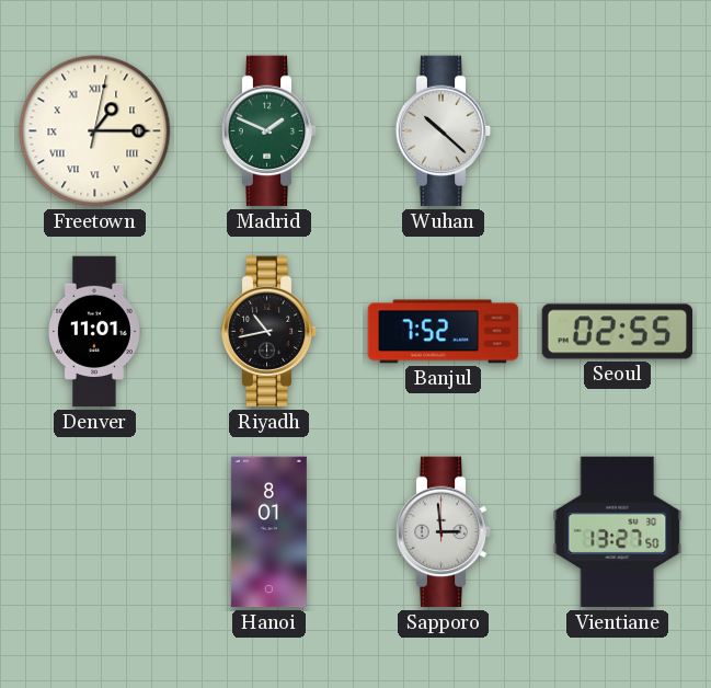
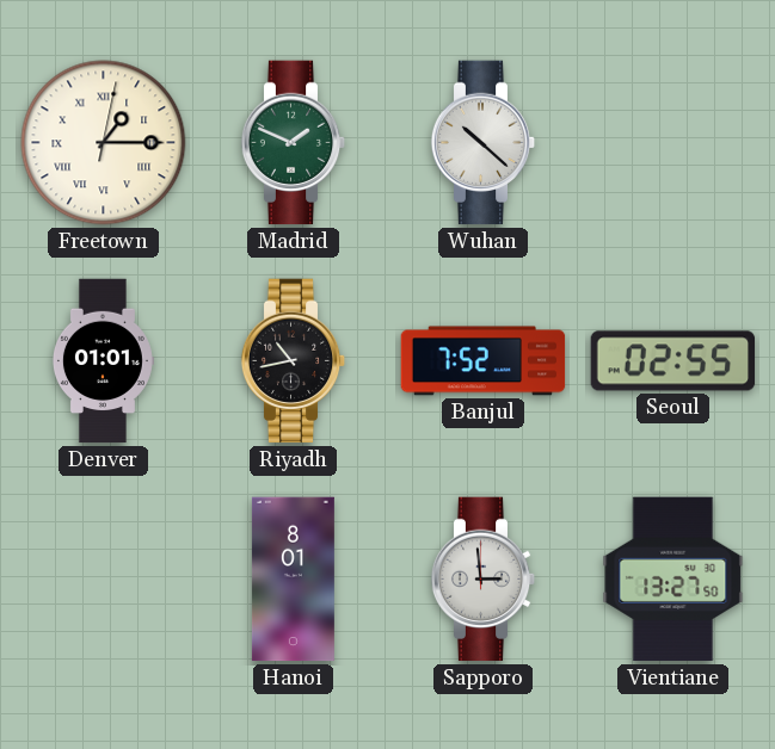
Denver: 11:01 -> 01:01
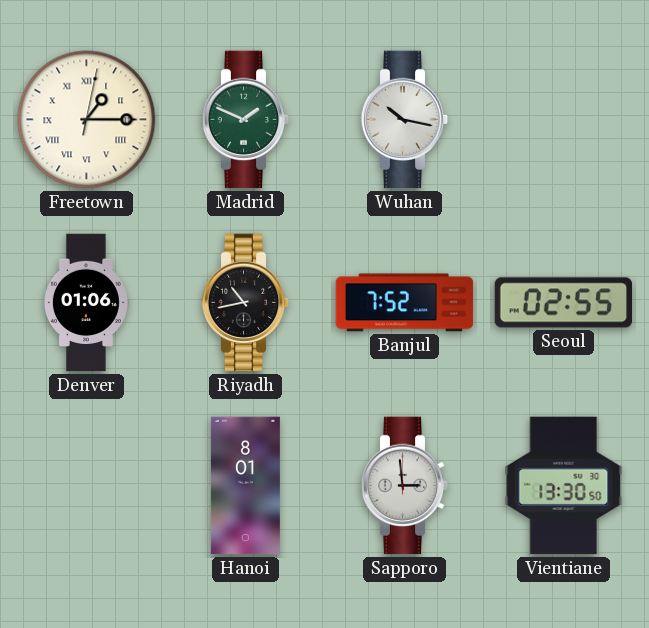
Wuhan: 10:22 -> 10:17
Denver: 01:01 -> 01:06
Vientiane: 13:27 -> 13:30
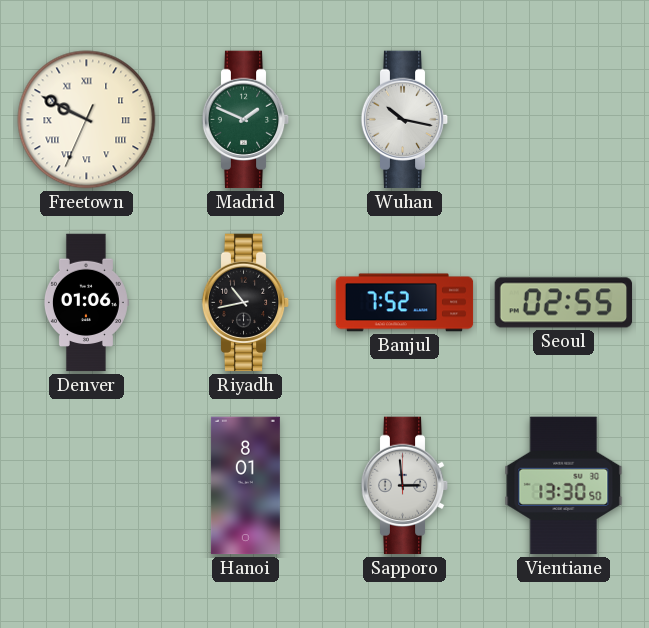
Freetown: 1:15 -> 9:49
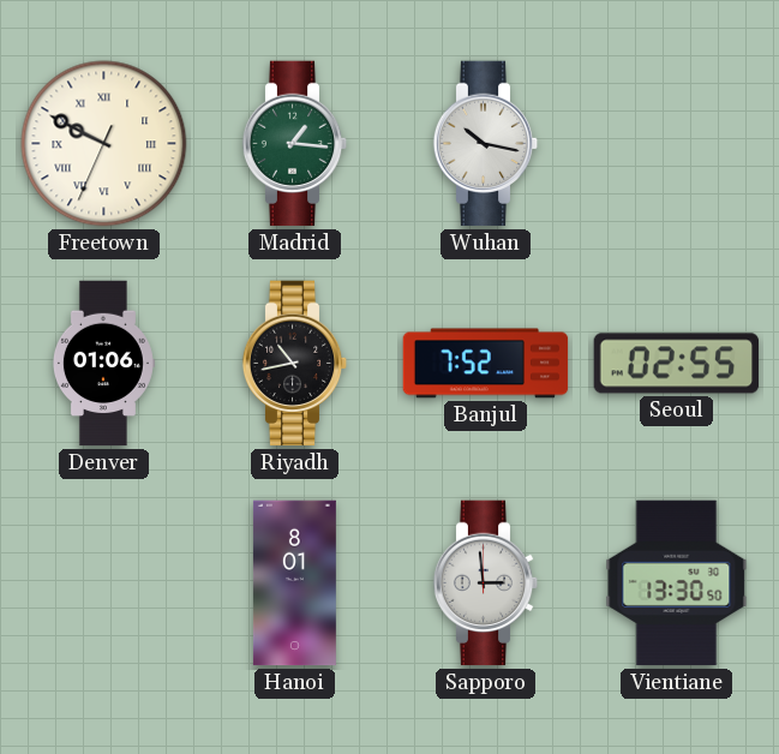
Madrid: 1:49 -> 1:16
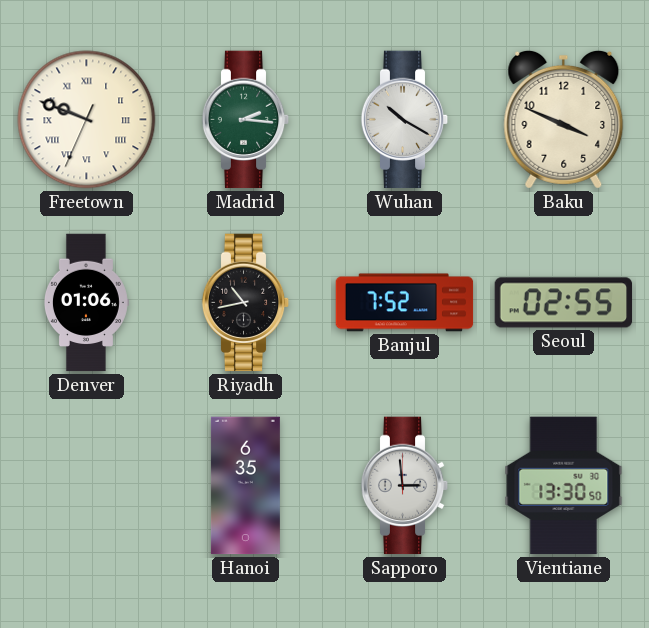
Freetown: 9:49 -> 9:48
Madrid: 1:16 -> 2:16
Wuhan: 10:17 -> 10:20
Baku: none -> 3:49
Hanoi: 8:01 -> 6:35
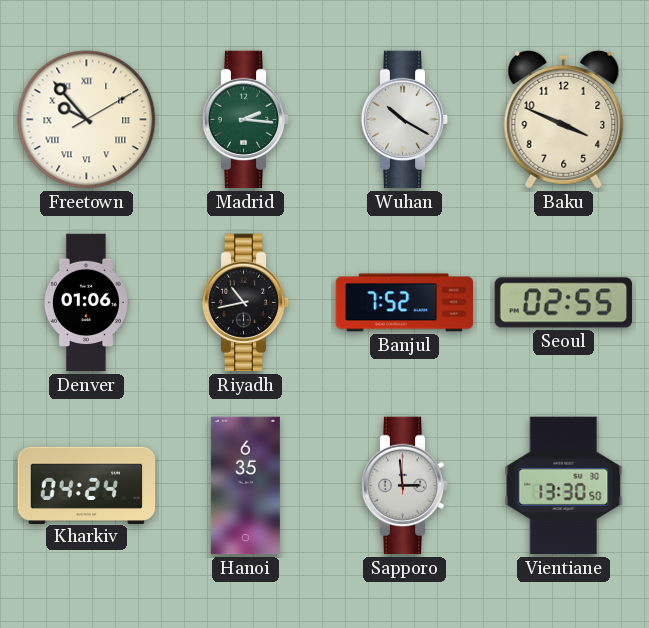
Freetown: 9:48 -> 9:53
Kharkiv: none -> 04:24
